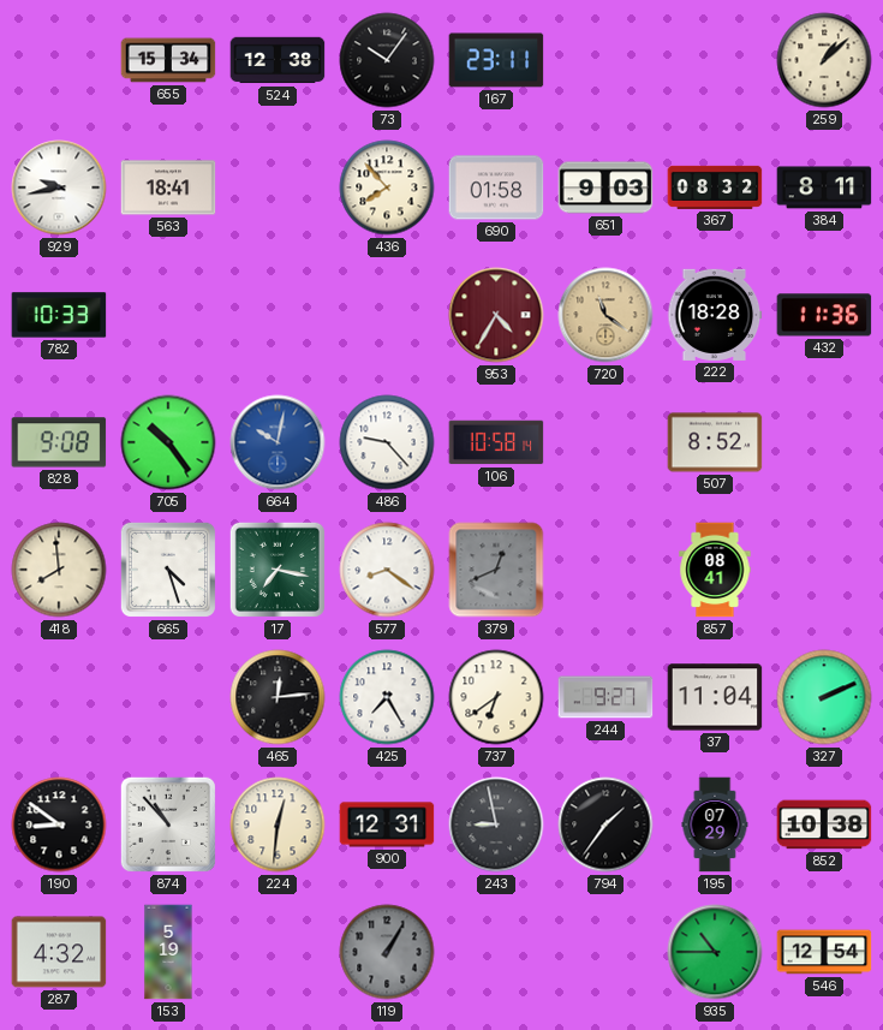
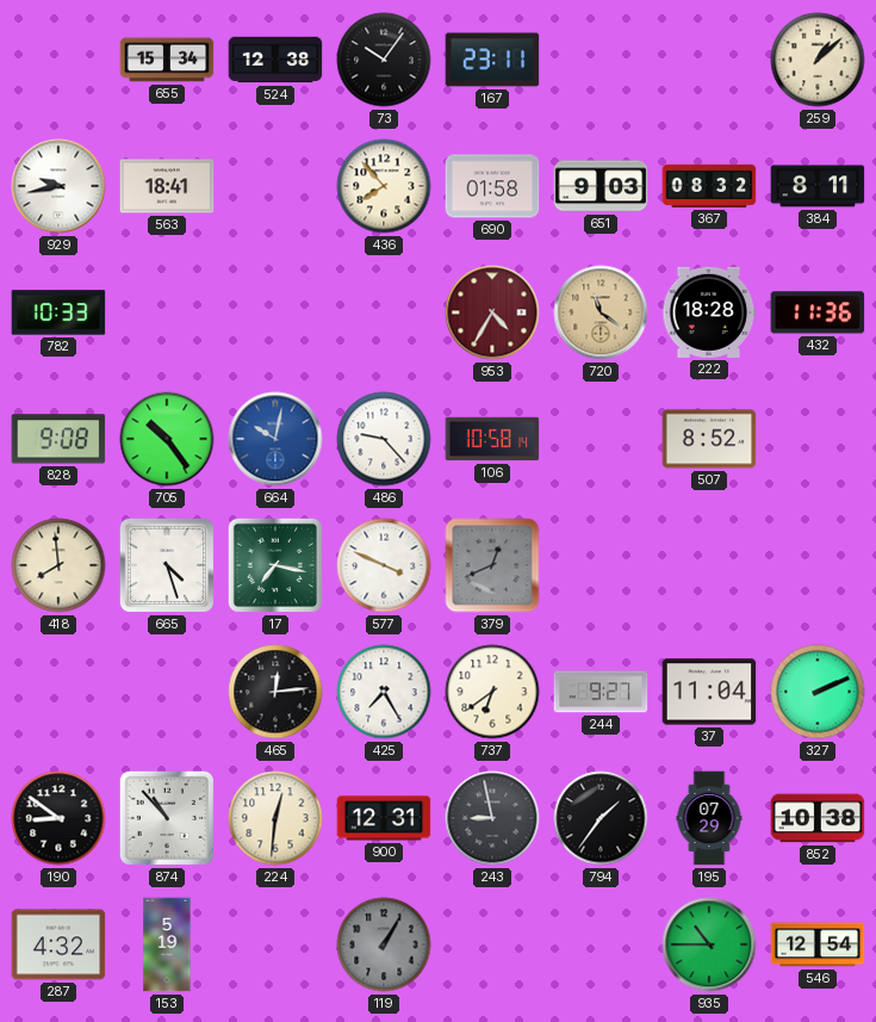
577: 8:21 -> 3:49
857: 08:41 -> none
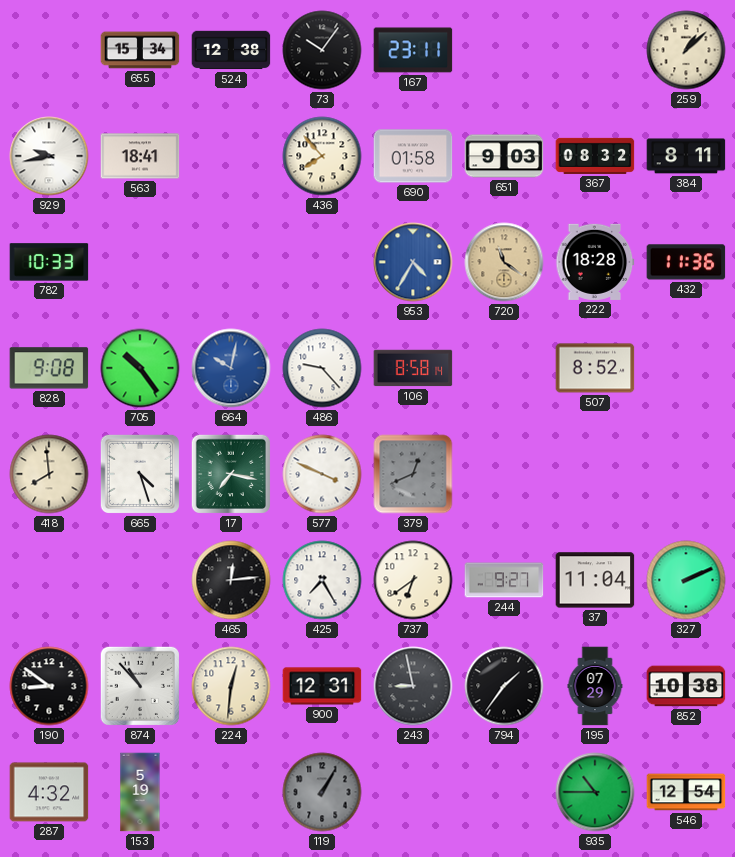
953 dial: burgundy -> blue
106: 10:58 -> 8:58
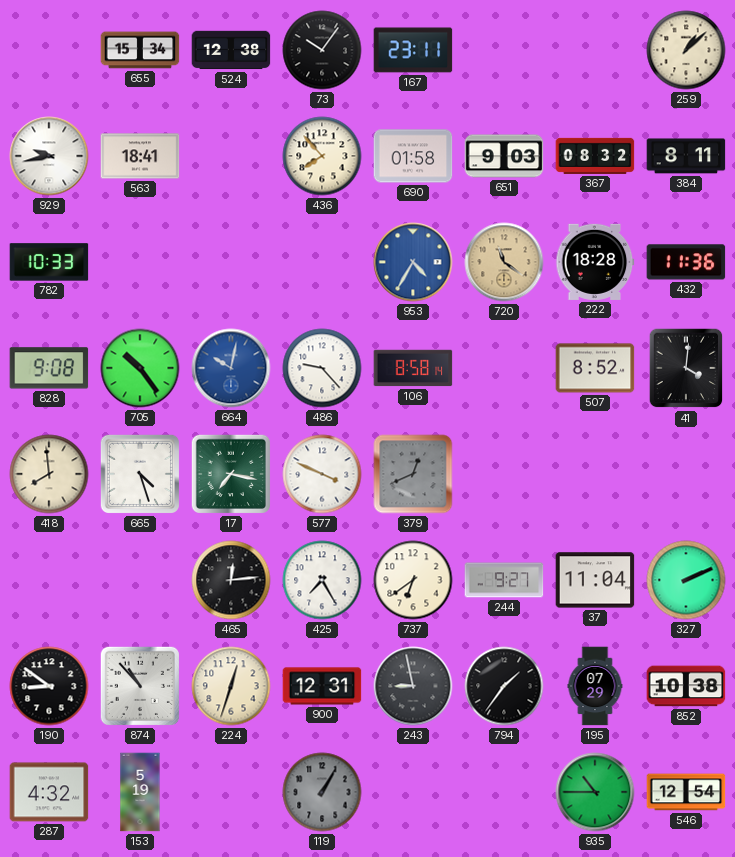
41: none -> 4:01
224: 12:31 -> 12:33
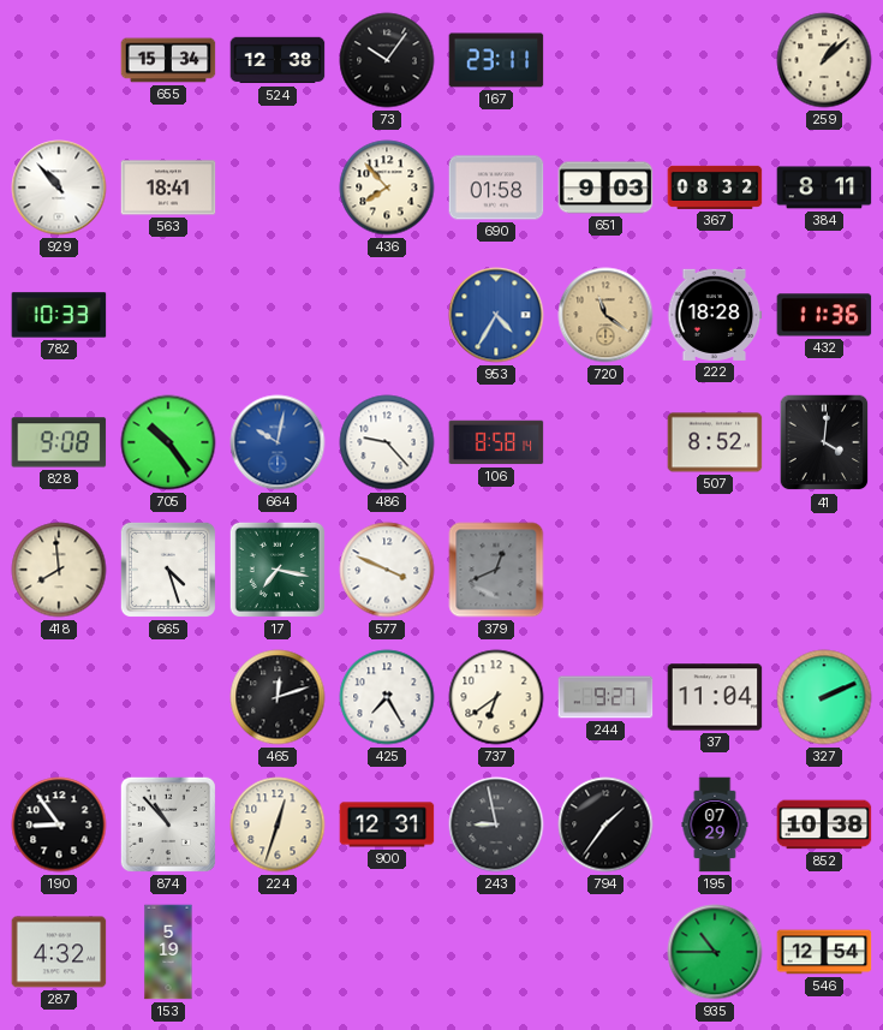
929: 9:43 -> 10:53
465: 12:14 -> 12:12
190: 8:51 -> 8:54
119: 1:05 -> none
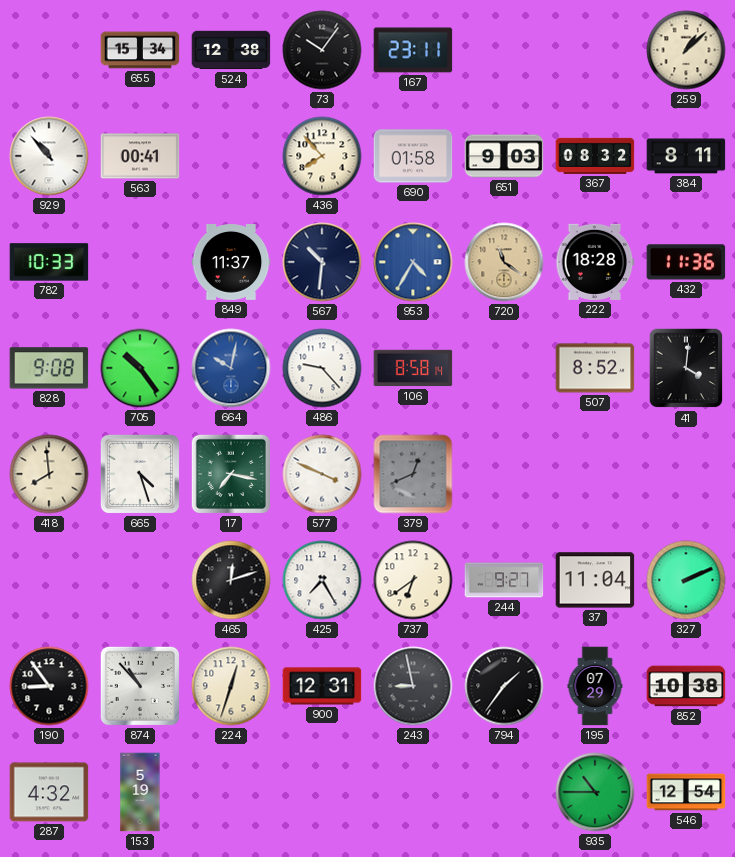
563: 18:41 -> 00:41
849: none -> 11:37
567: none -> 10:31
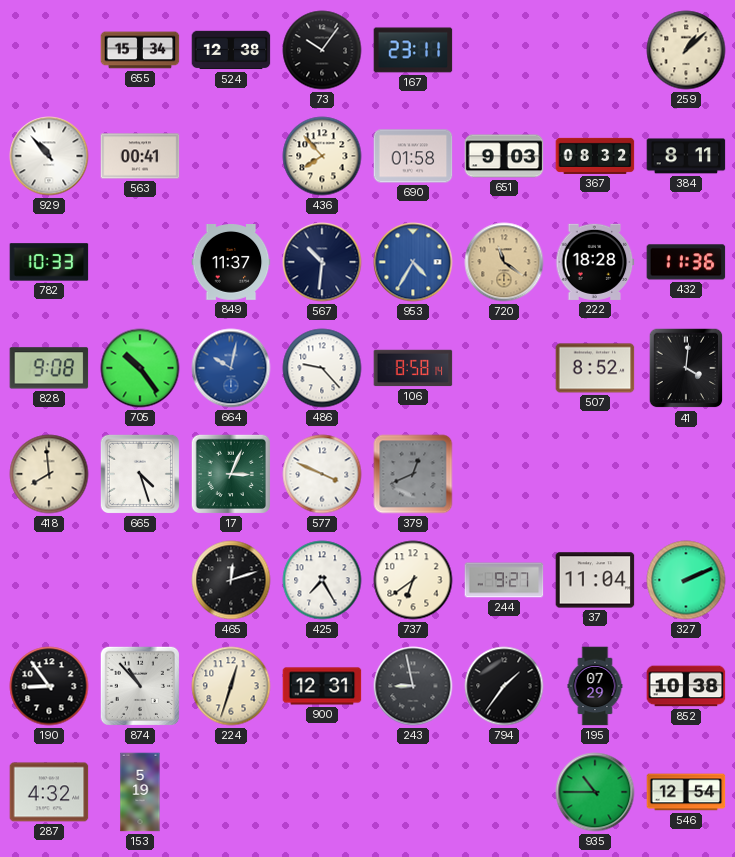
17: 7:17 -> 3:04
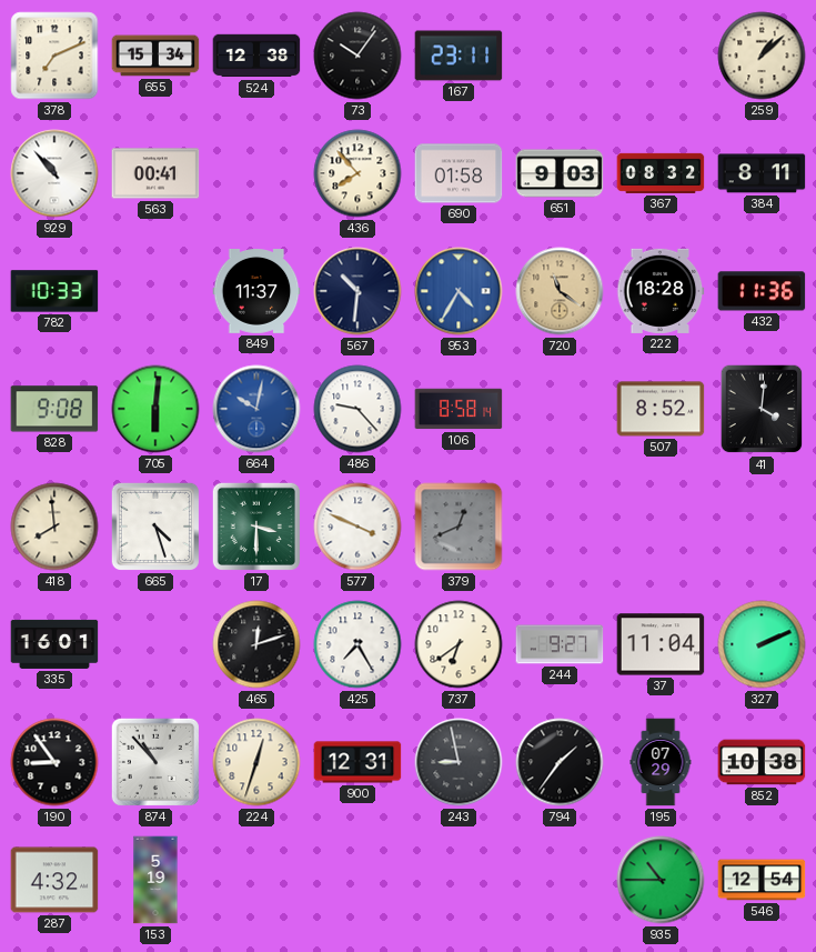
378: none -> 7:11
705: 10:24 -> 6:01
17: 3:04 -> 3:30
335: none -> 16:01
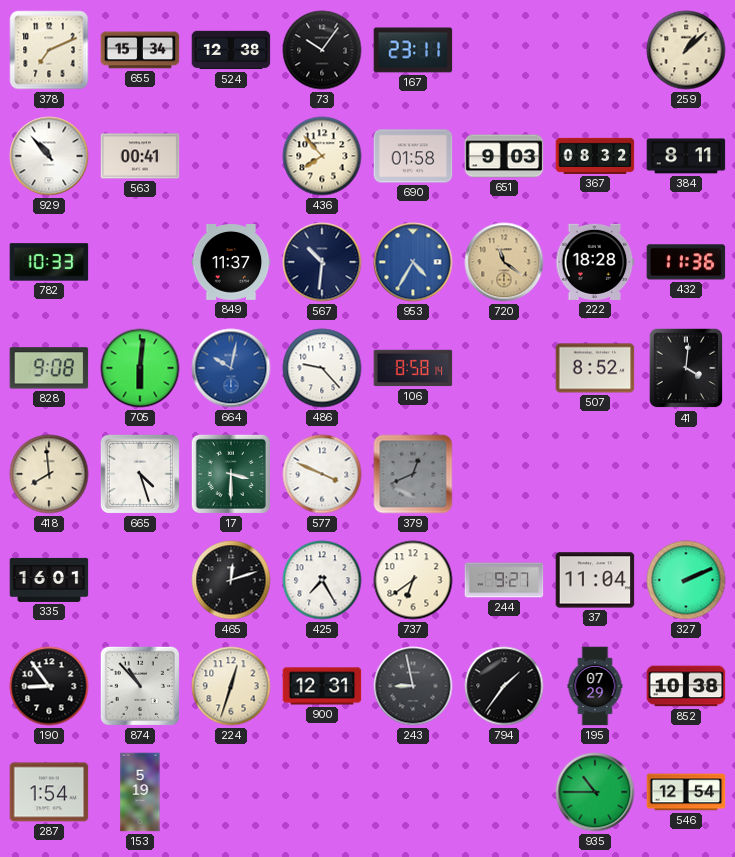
287: 4:32 -> 1:54
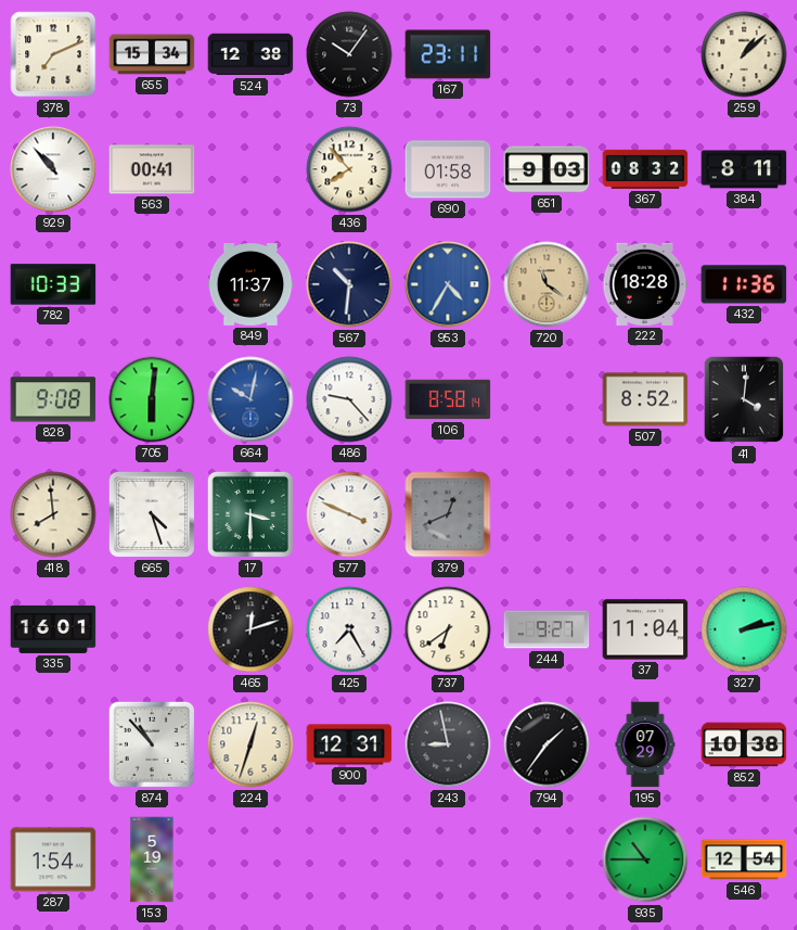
327: 2:11 -> 2:13
190: 8:54 -> none
